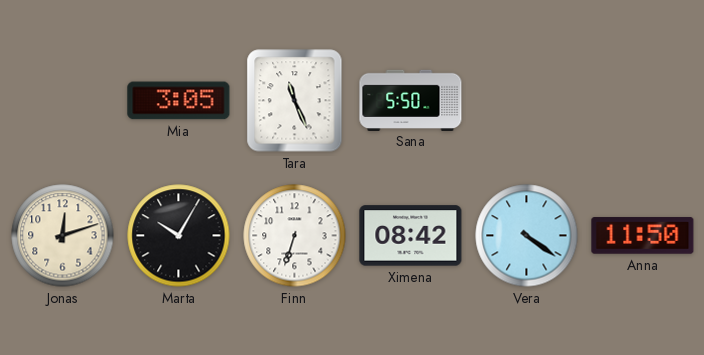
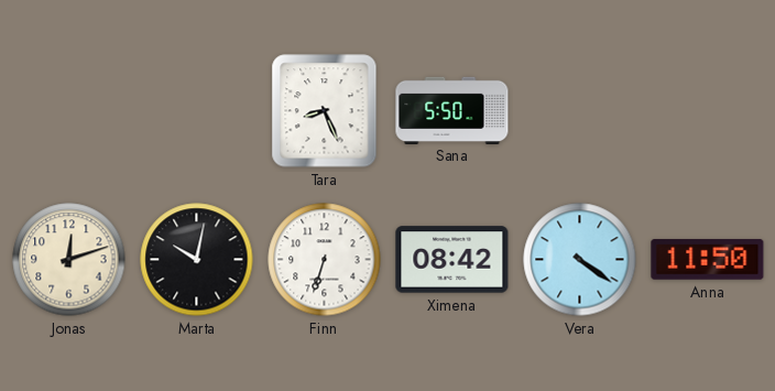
Mia: 3:05 -> none
Tara: 11:26 -> 8:26
Marta: 10:05 -> 10:02
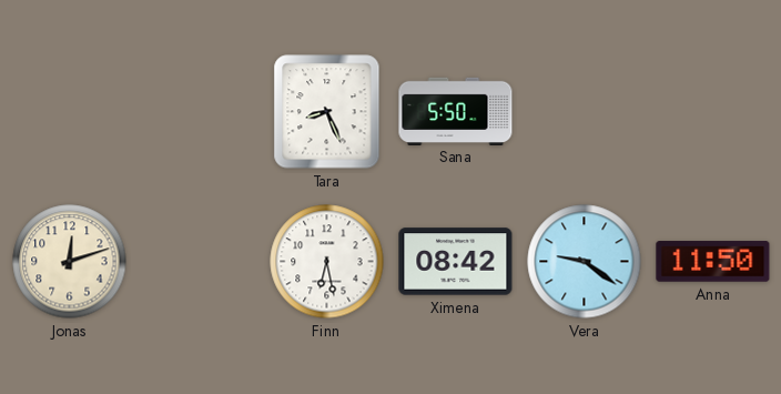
Marta: 10:02 -> none
Finn: 6:33 -> 6:28
Vera: 4:21 -> 9:21
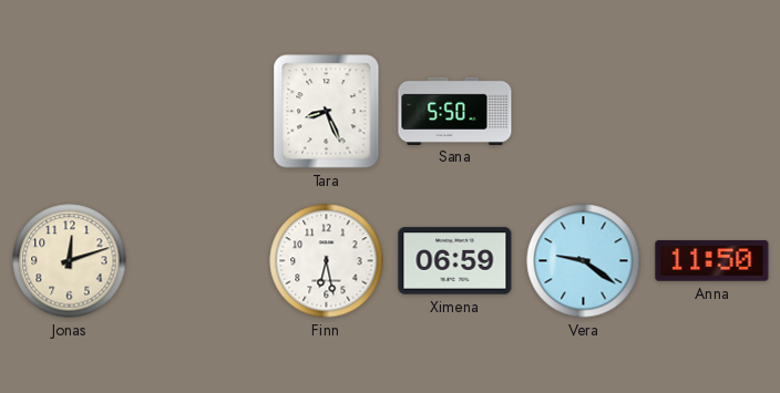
Ximena: 08:42 -> 06:59
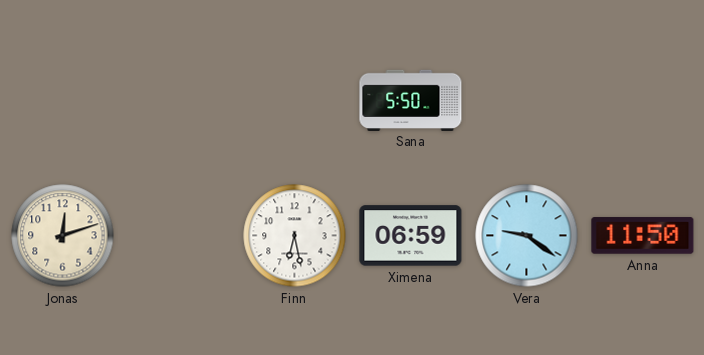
Tara: 8:26 -> none
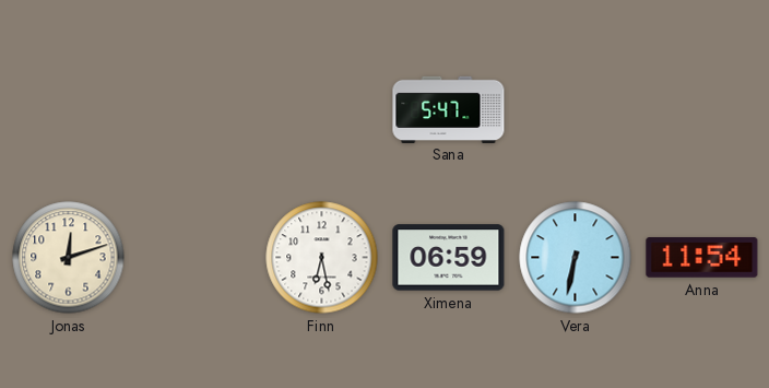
Sana: 5:50 -> 5:47
Vera: 9:21 -> 6:32
Anna: 11:50 -> 11:54
